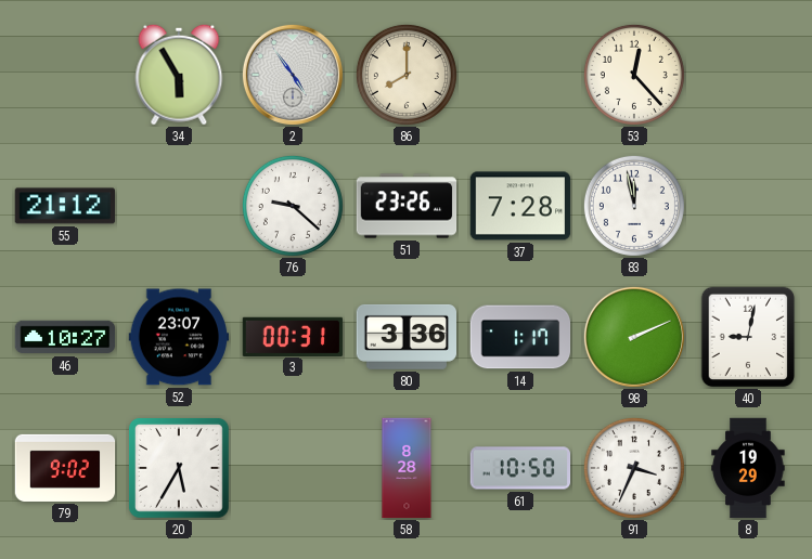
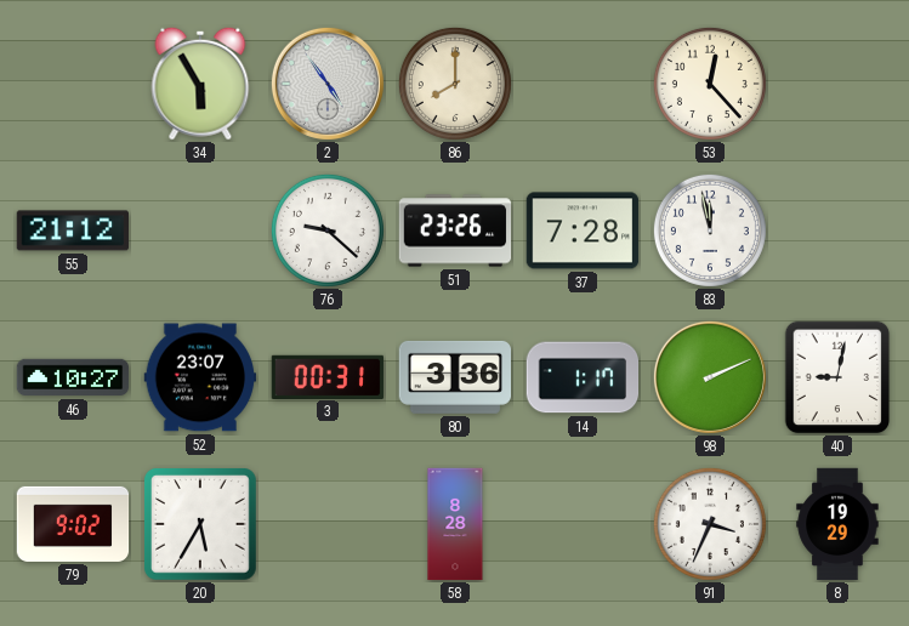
61: 10:50 -> none
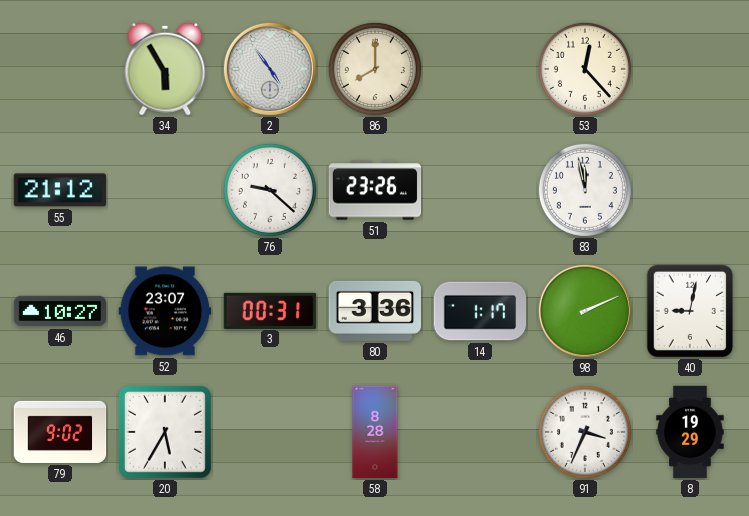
37: 7:28 -> none
